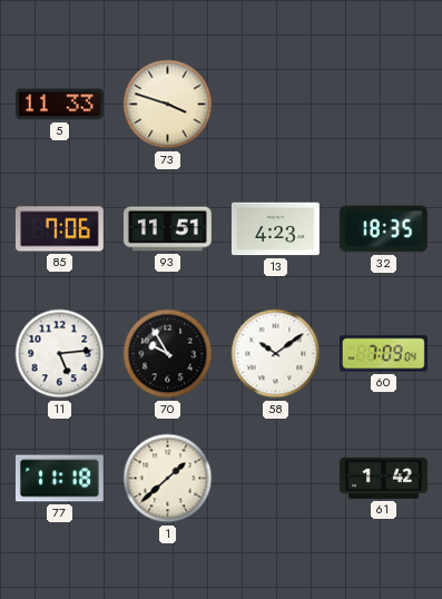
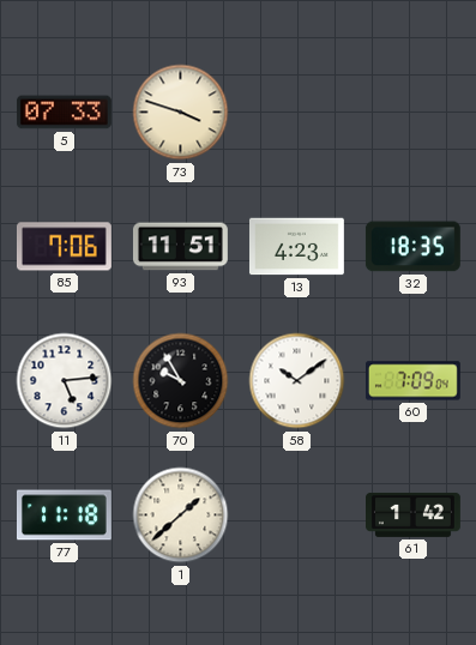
5: 11:33 -> 07:33
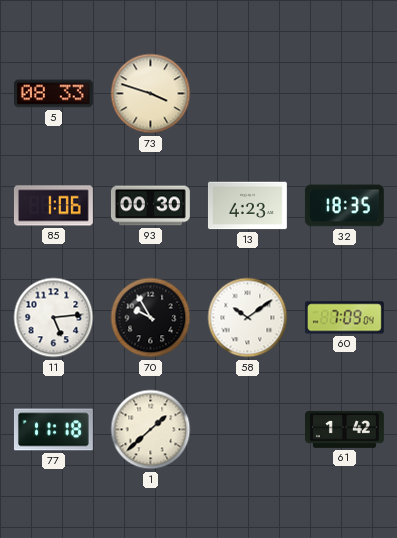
5: 07:33 -> 08:33
85: 7:06 -> 1:06
93: 11:51 -> 00:30
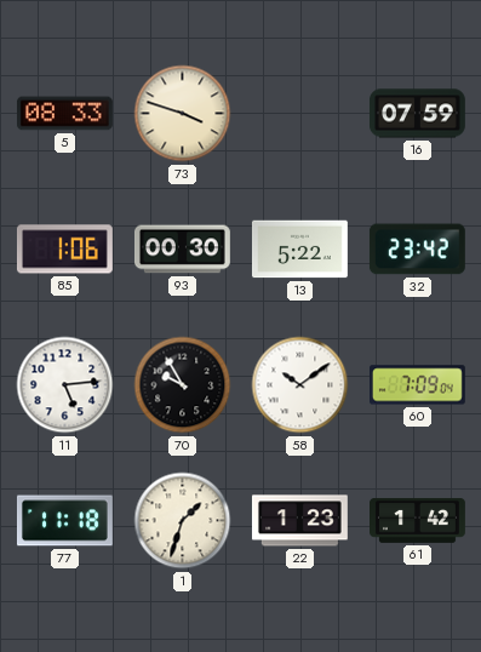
16: none -> 07:59
13: 4:23 -> 5:22
32: 18:35 -> 23:42
1: 1:38 -> 1:33
22: none -> 1:23
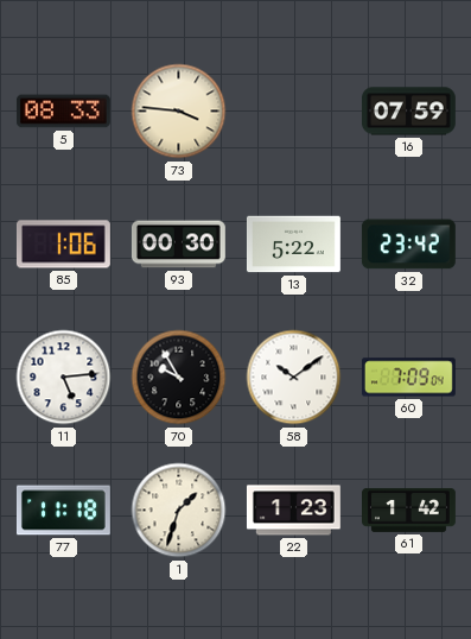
73: 3:48 -> 3:46
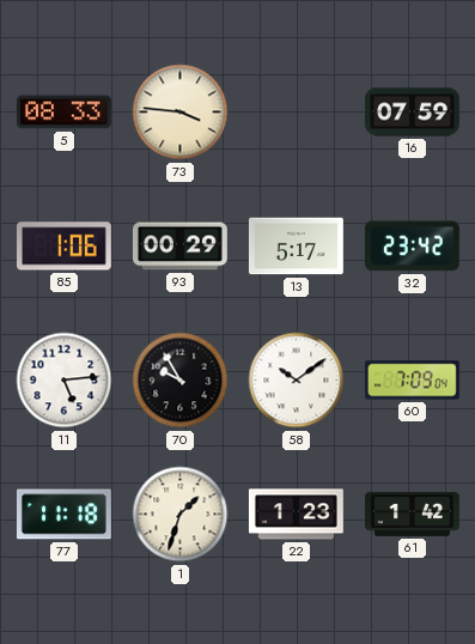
93: 00:30 -> 00:29
13: 5:22 -> 5:17
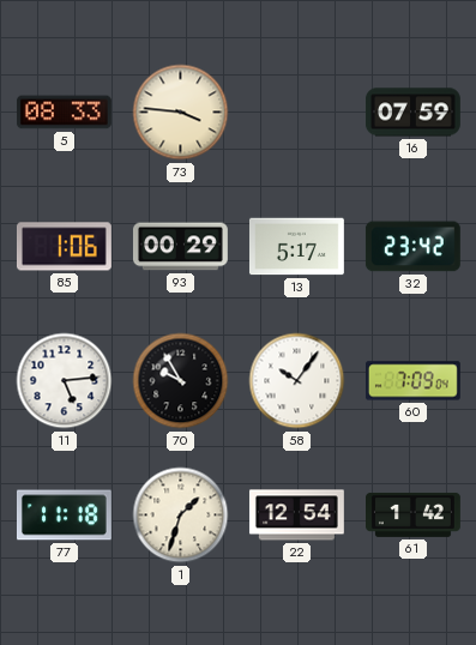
58: 10:09 -> 10:06
22: 1:23 -> 12:54
